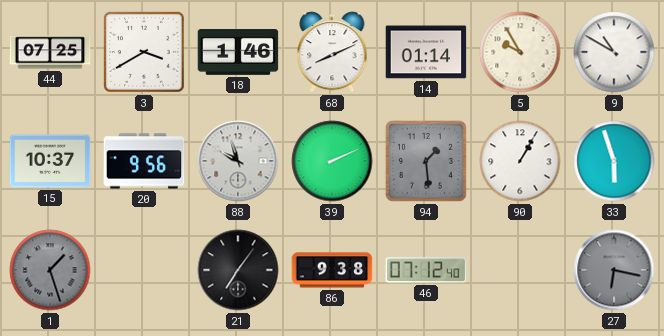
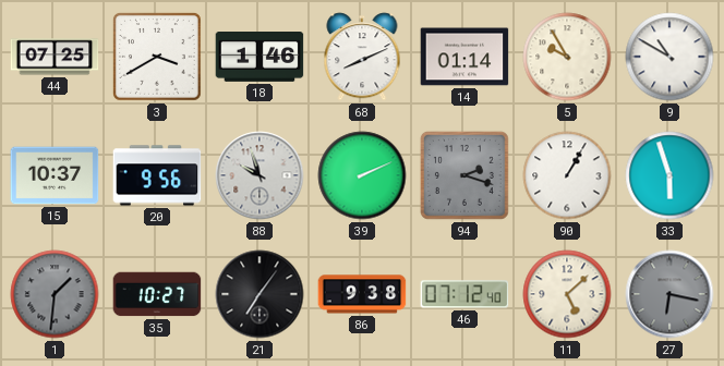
94: 1:29 -> 2:18
1: 1:27 -> 1:31
35: none -> 10:27
11: none -> 5:08
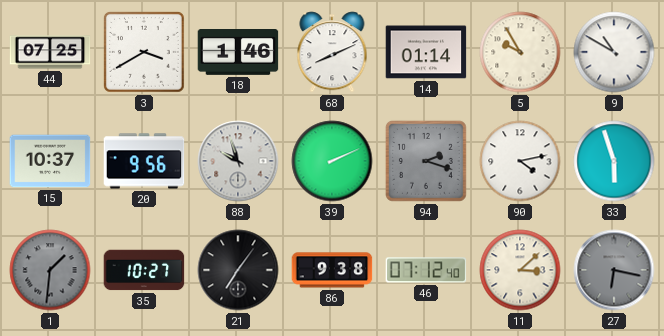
90: 1:05 -> 4:13
11: 5:08 -> 3:08
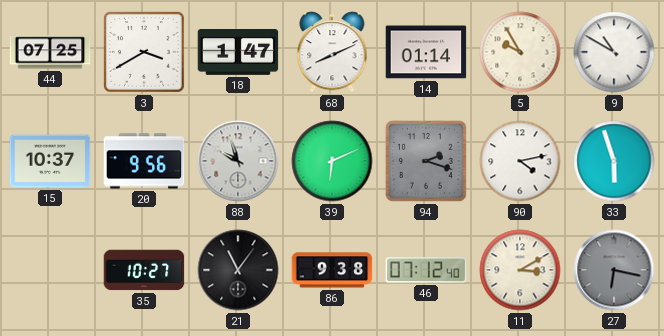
18: 1:46 -> 1:47
39: 2:11 -> 6:11
1: 1:31 -> none
21: 7:06 -> 11:06
11: 3:08 -> 3:10
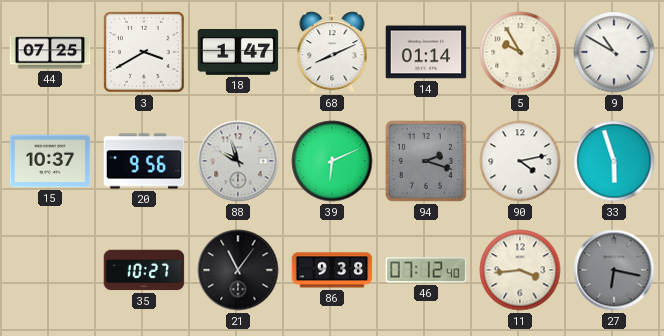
11: 3:10 -> 3:44
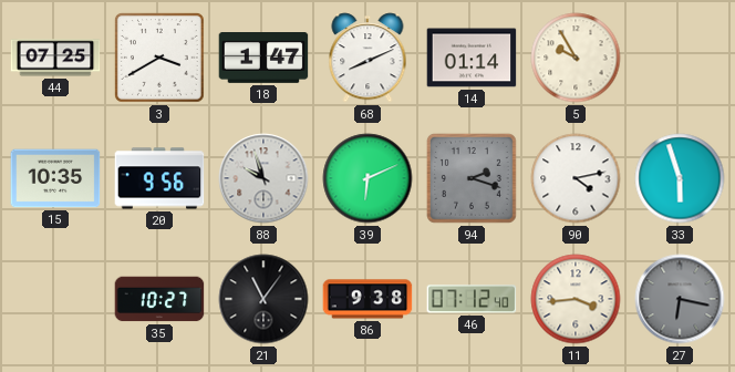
9: 10:50 -> none
15: 10:37 -> 10:35
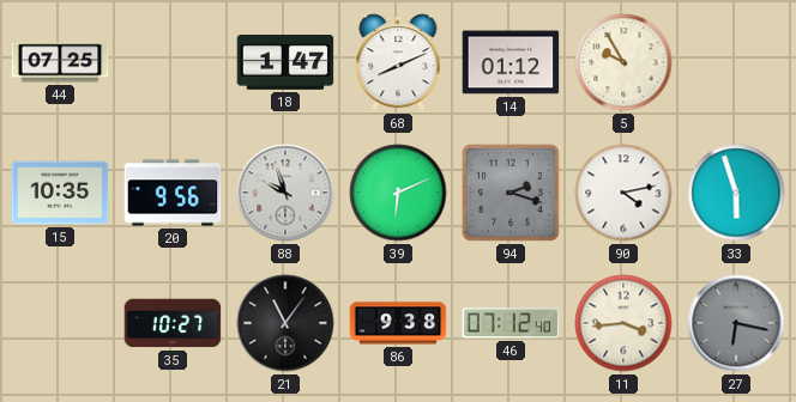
3: 3:40 -> none
14: 01:14 -> 01:12
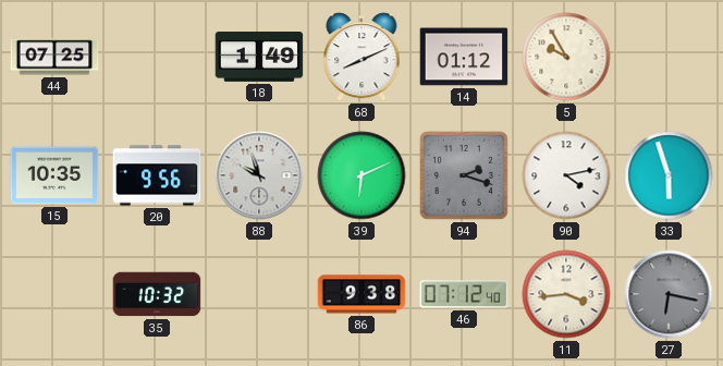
18: 1:47 -> 1:49
35: 10:27 -> 10:32
21: 11:06 -> none
